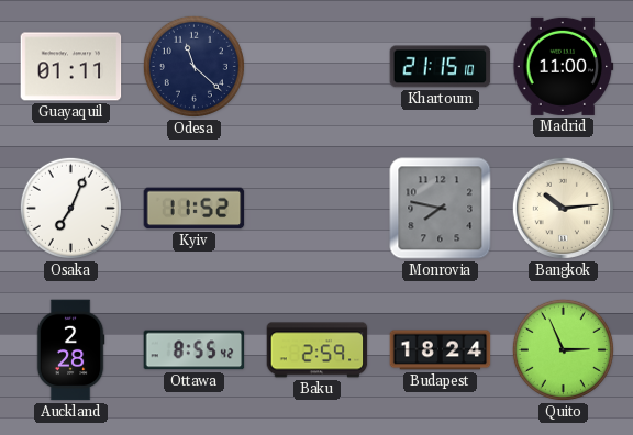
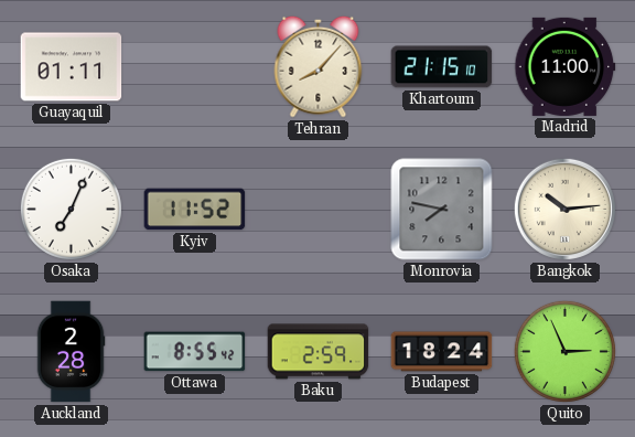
Odesa: 11:22 -> none
Tehran: none -> 8:07
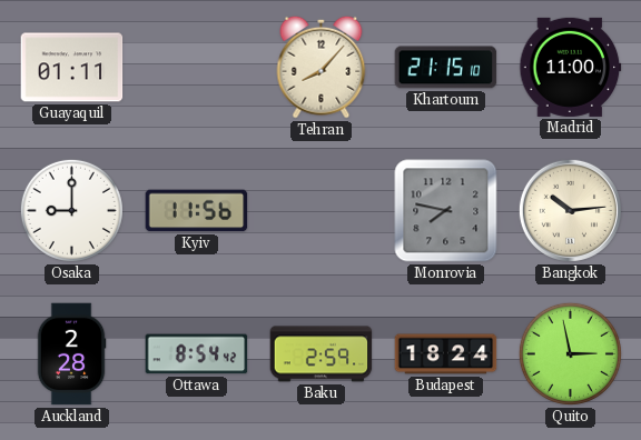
Osaka: 7:04 -> 9:00
Kyiv: 11:52 -> 11:56
Ottawa: 8:55 -> 8:54
Quito: 2:56 -> 2:58
